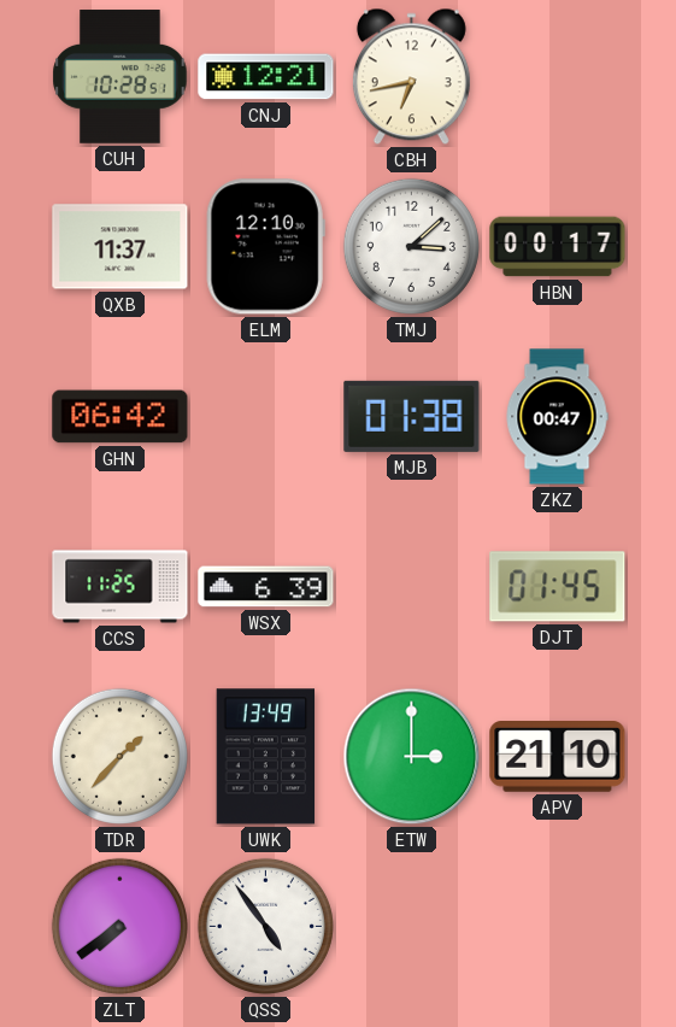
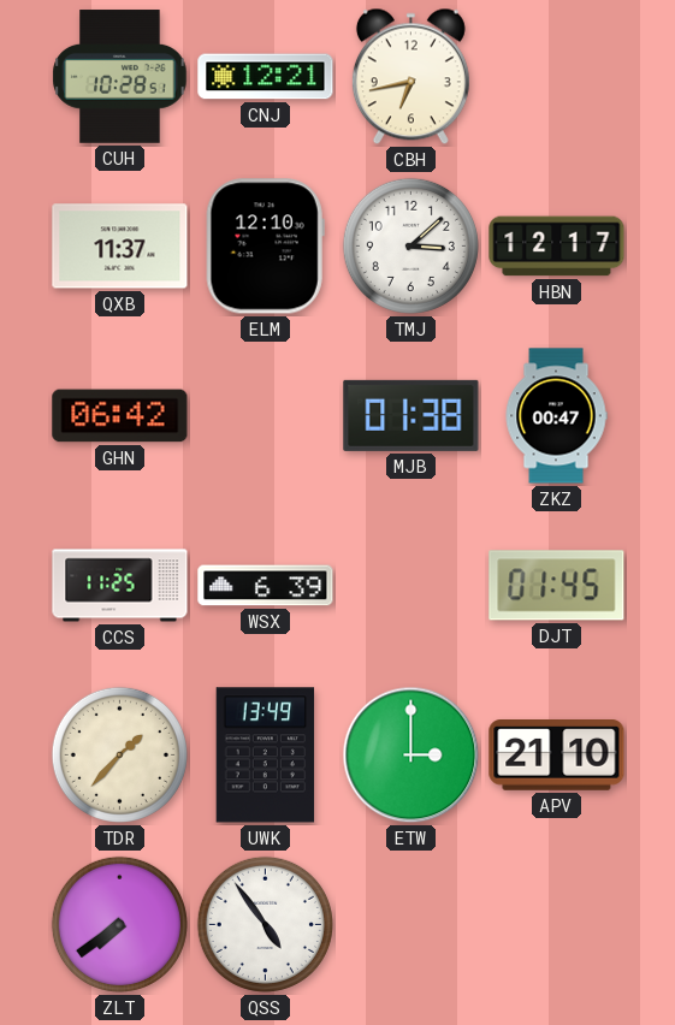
HBN: 00:17 -> 12:17
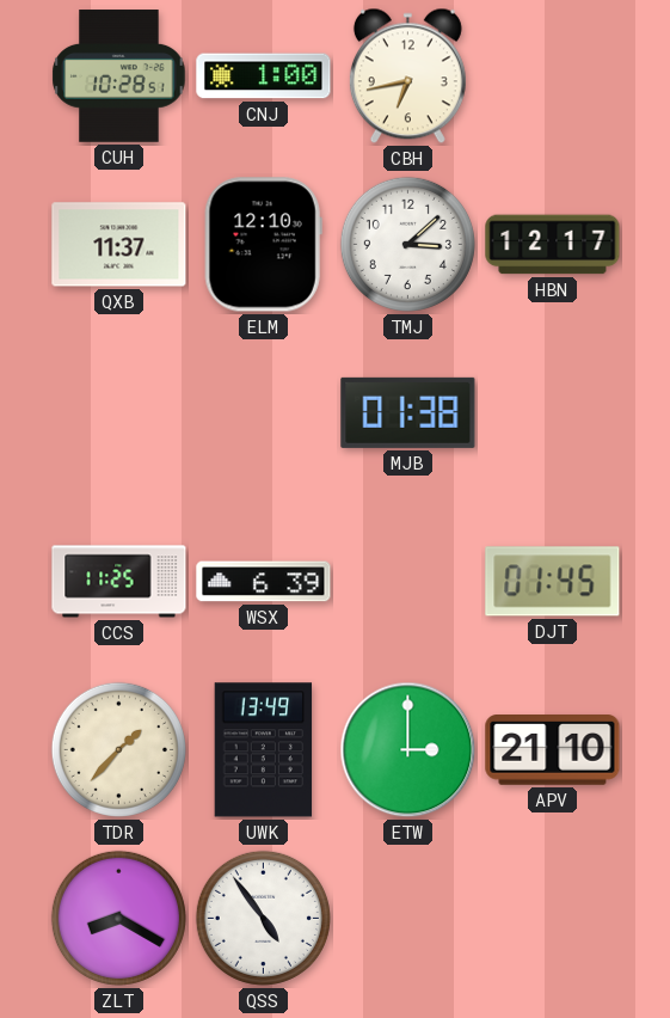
CNJ: 12:21 -> 1:00
GHN: 06:42 -> none
ZKZ: 00:47 -> none
ZLT: 7:39 -> 8:20
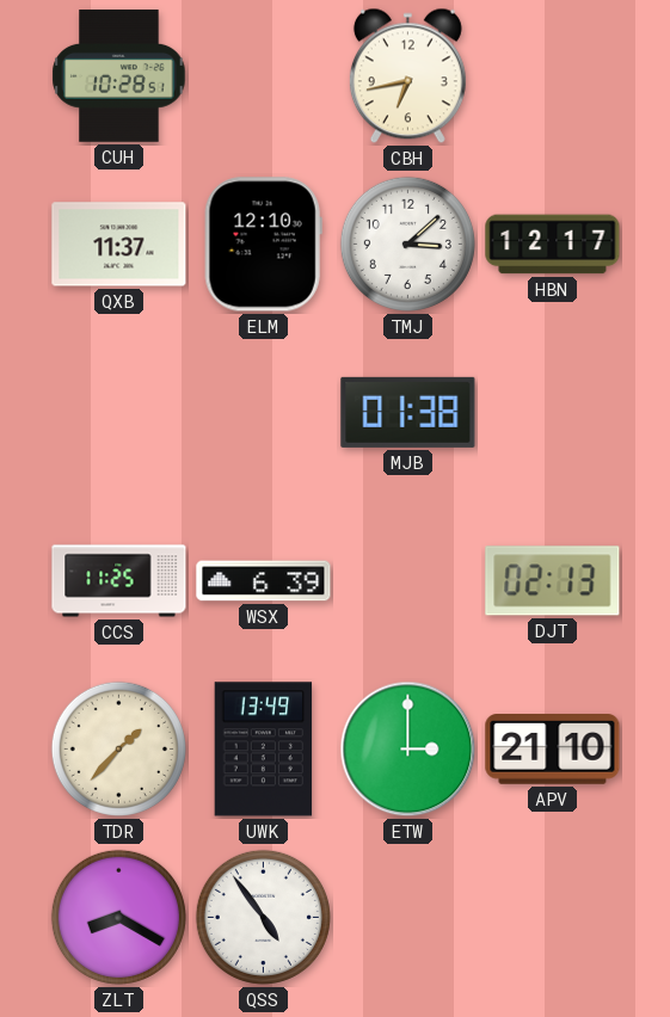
CNJ: 1:00 -> none
DJT: 01:45 -> 02:13
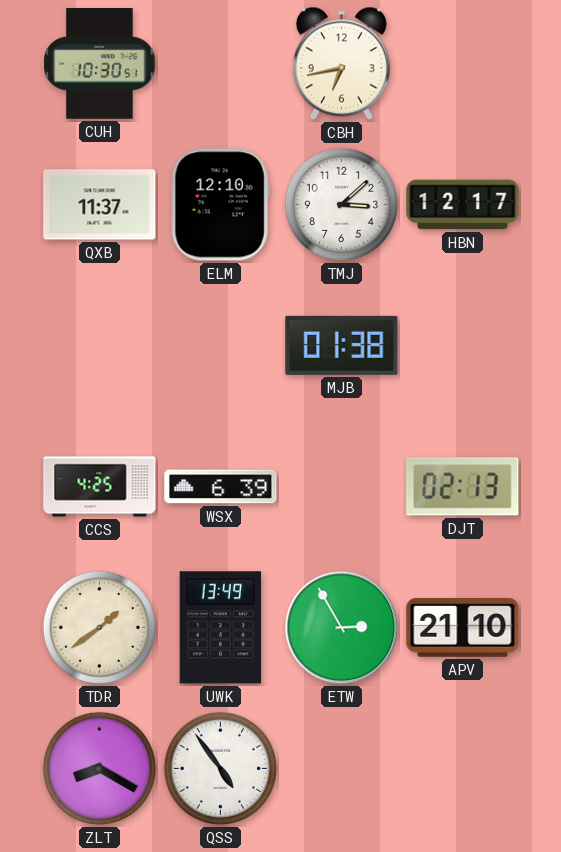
CUH: 10:28 -> 10:30
CCS: 11:25 -> 4:25
TDR: 1:37 -> 1:39
ETW: 3:00 -> 2:55
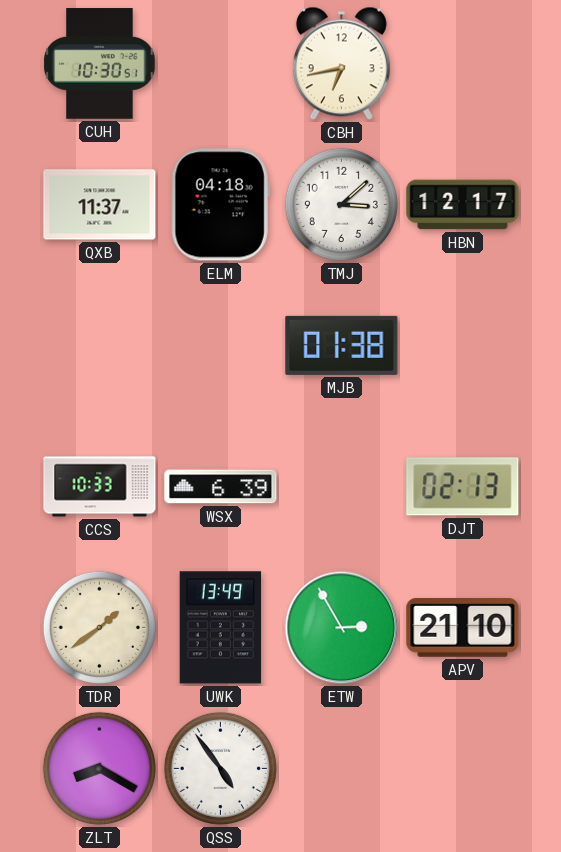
ELM: 12:10 -> 04:18
CCS: 4:25 -> 10:33
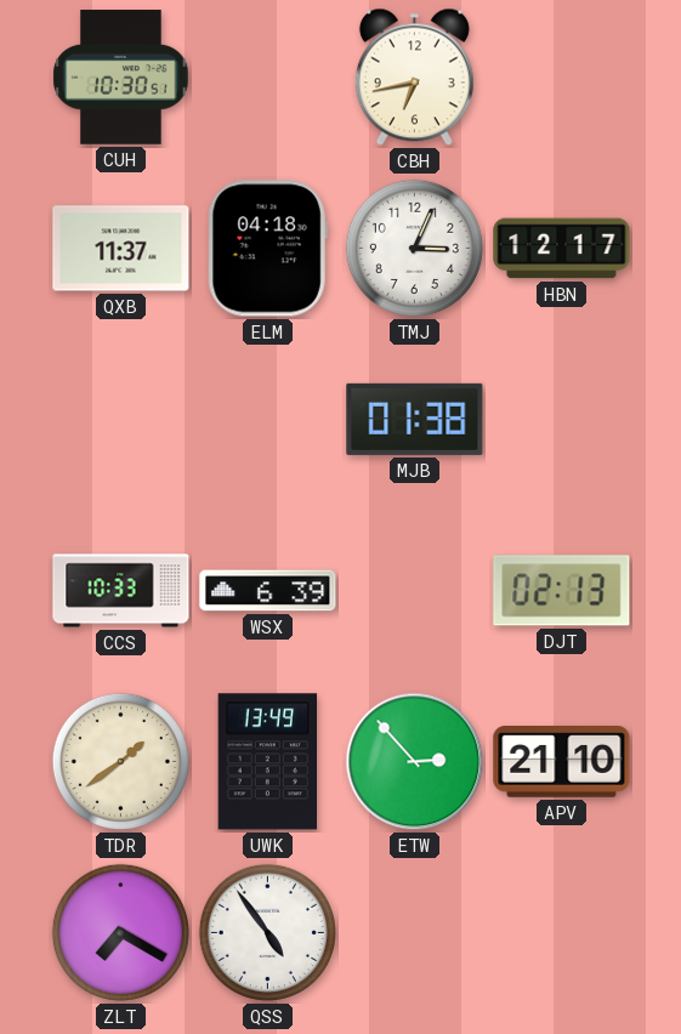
TMJ: 3:08 -> 3:04
ETW: 2:55 -> 2:53
ZLT: 8:20 -> 7:20
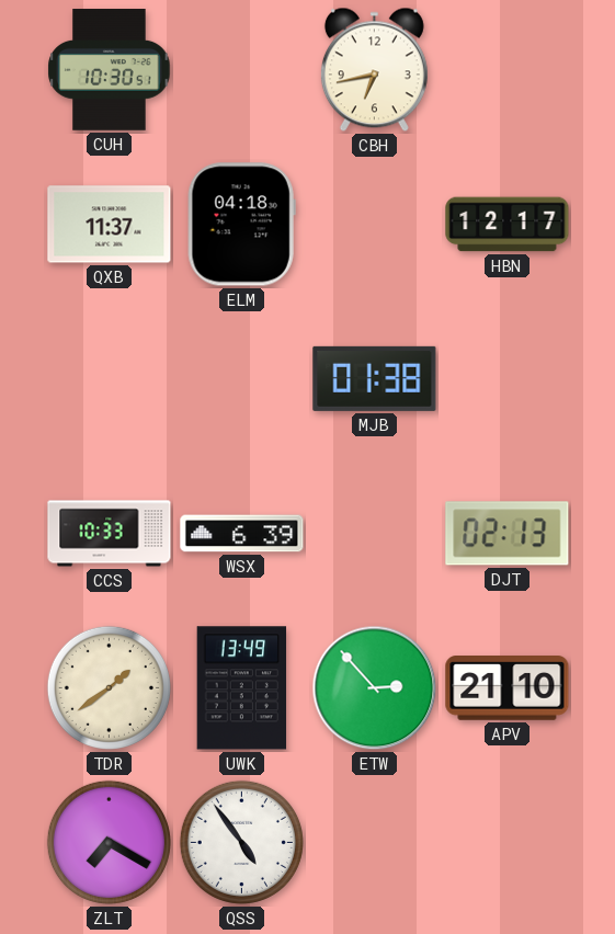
TMJ: 3:04 -> none
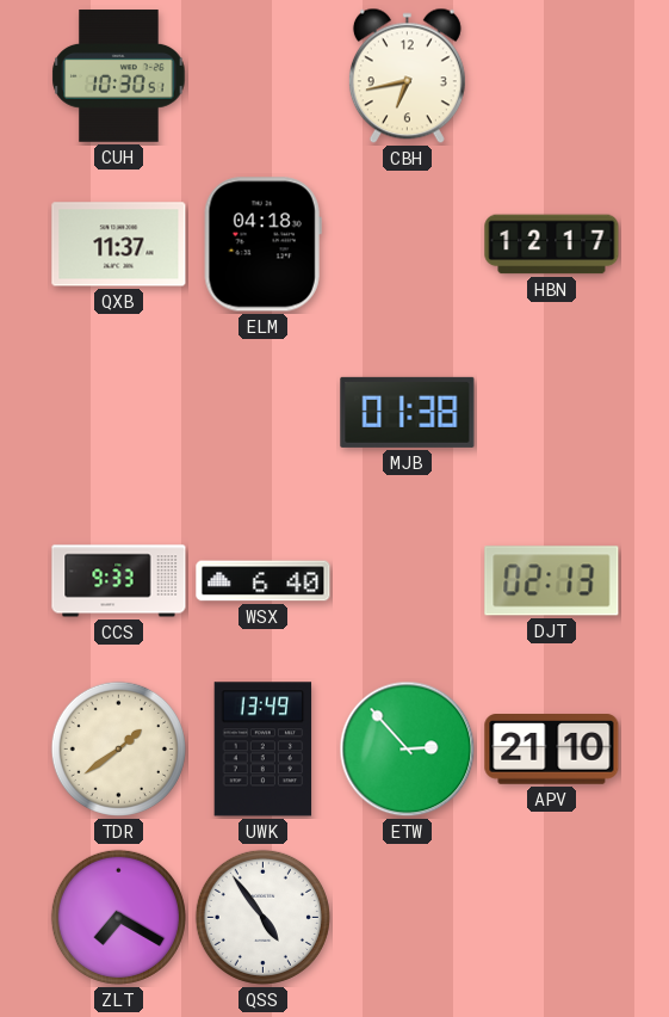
CCS: 10:33 -> 9:33
WSX: 6:39 -> 6:40
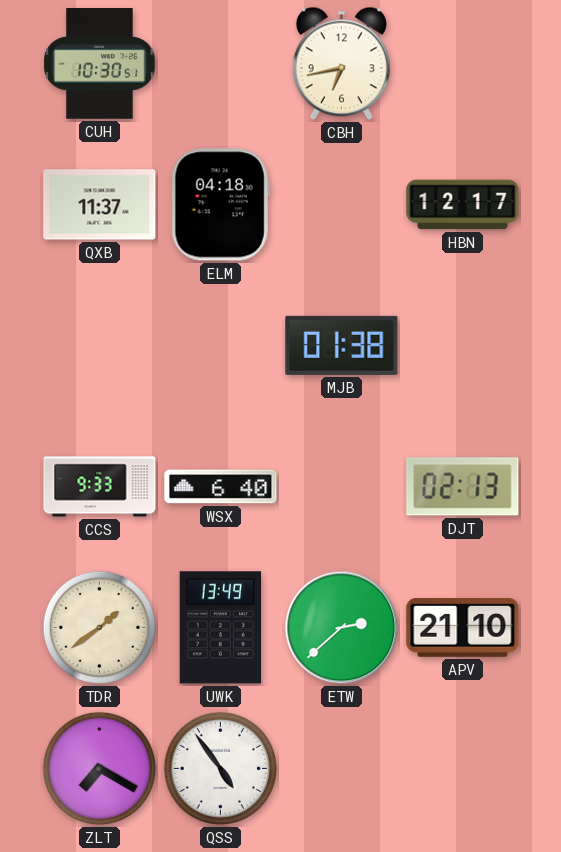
ETW: 2:53 -> 2:38
